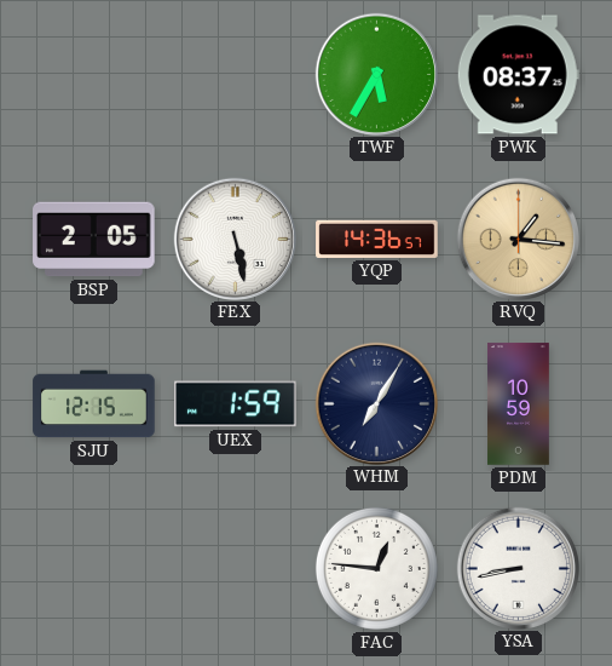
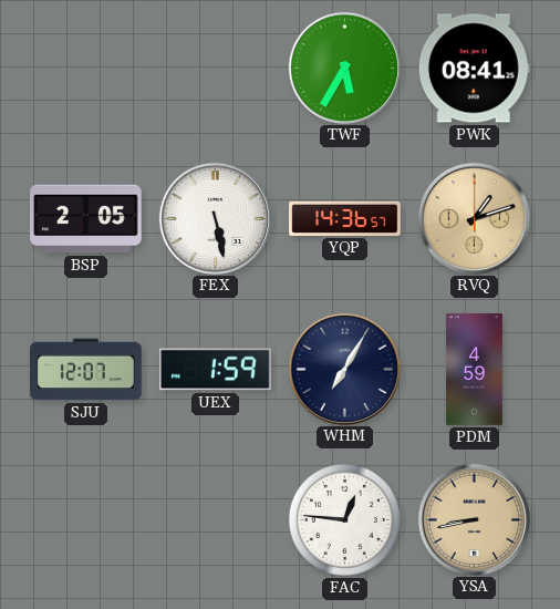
PWK: 08:37 -> 08:41
RVQ: 1:16 -> 1:12
SJU: 12:15 -> 12:07
PDM: 10:59 -> 4:59
YSA dial: white -> champagne
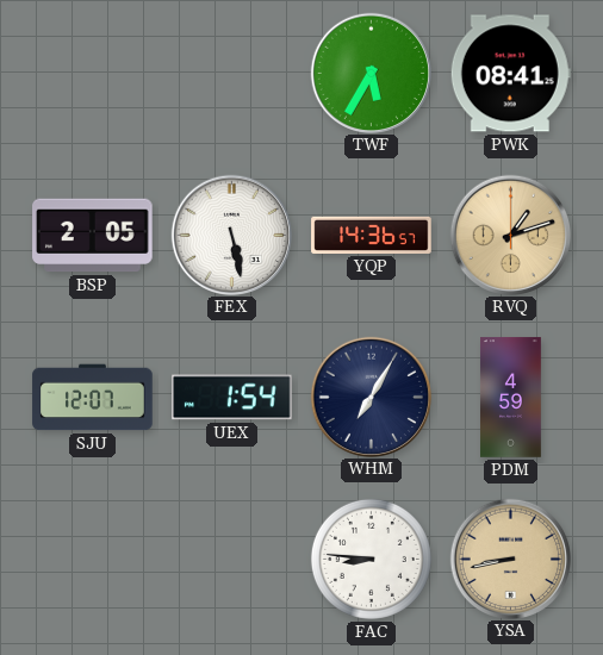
UEX: 1:59 -> 1:54
FAC: 12:46 -> 8:46
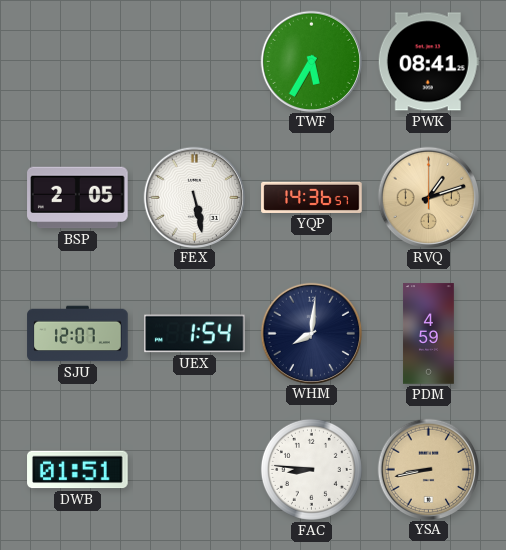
WHM: 7:05 -> 8:01
DWB: none -> 01:51
